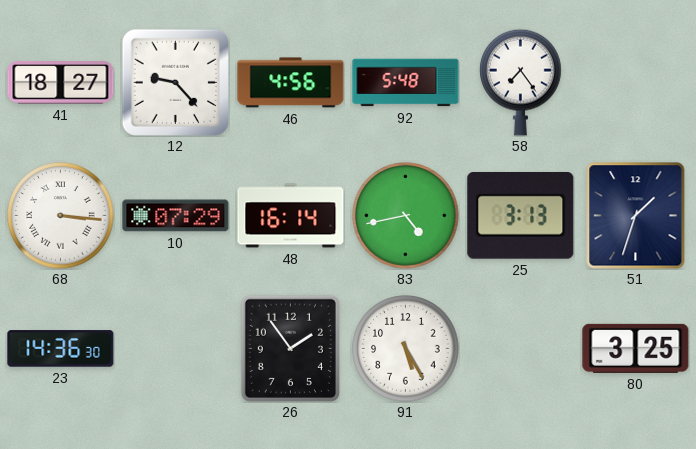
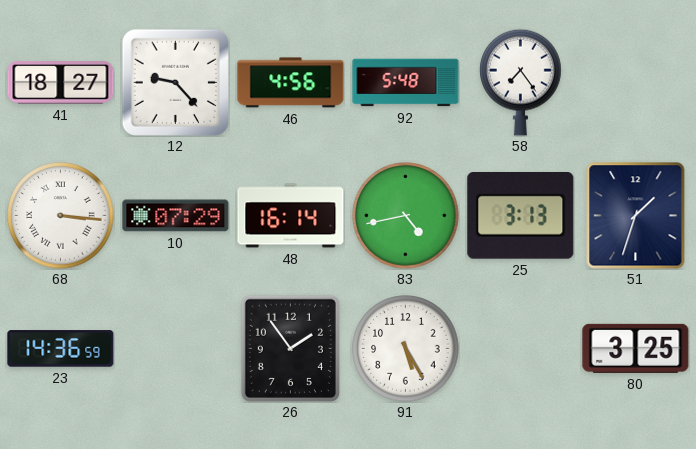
23: 14:36:30 -> 14:36:59
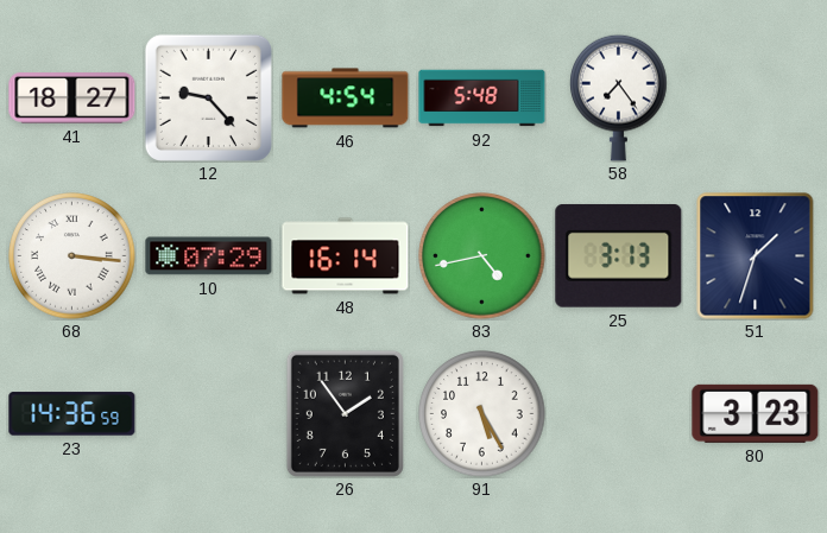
46: 4:56 -> 4:54
80: 3:25 -> 3:23
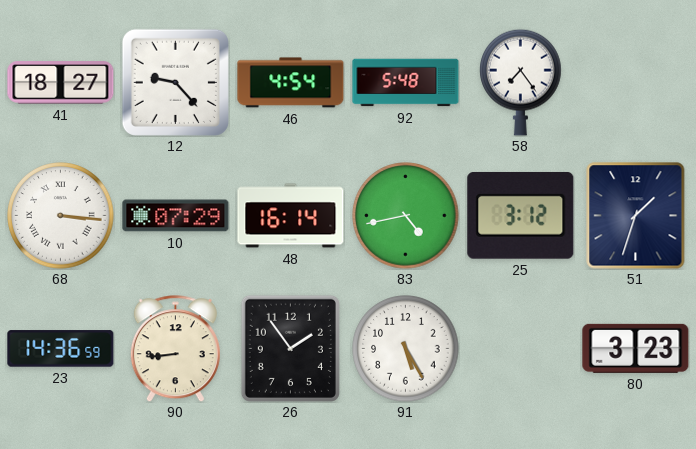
25: 3:13 -> 3:12
90: none -> 8:44
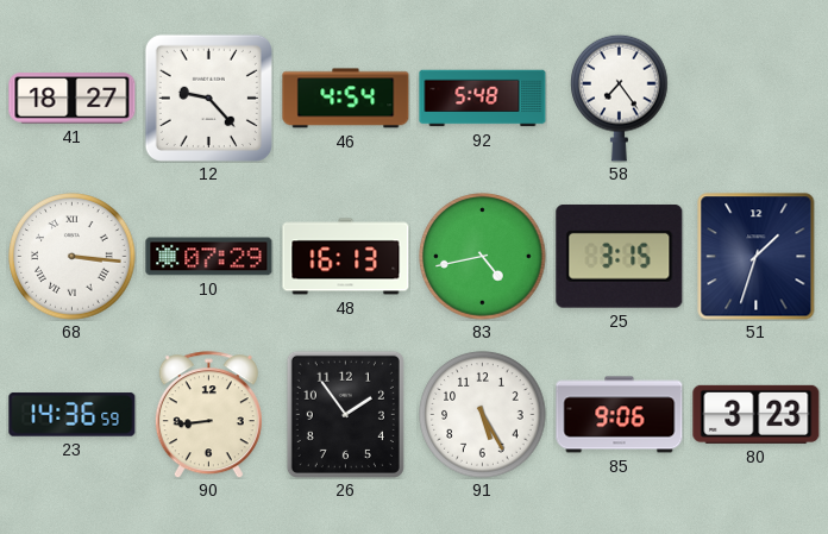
48: 16:14 -> 16:13
25: 3:12 -> 3:15
85: none -> 9:06
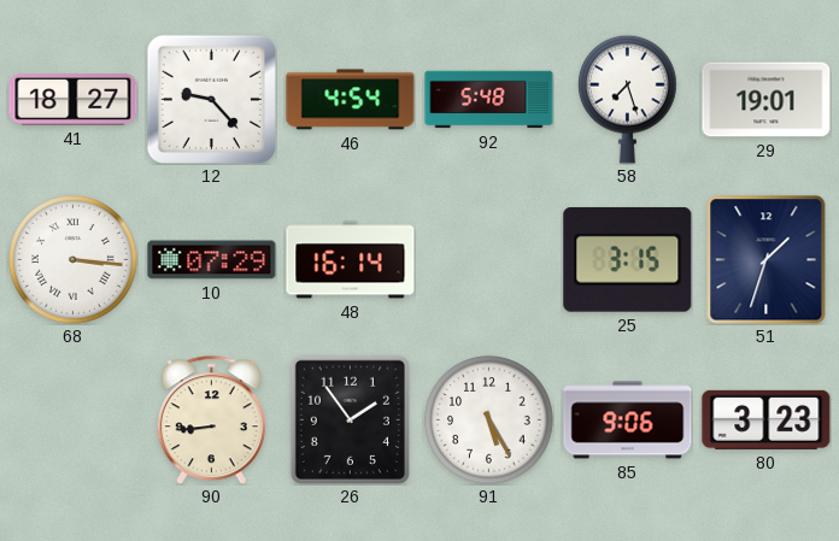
58: 7:24 -> 7:27
29: none -> 19:01
48: 16:13 -> 16:14
83: 4:43 -> none
23: 14:36 -> none
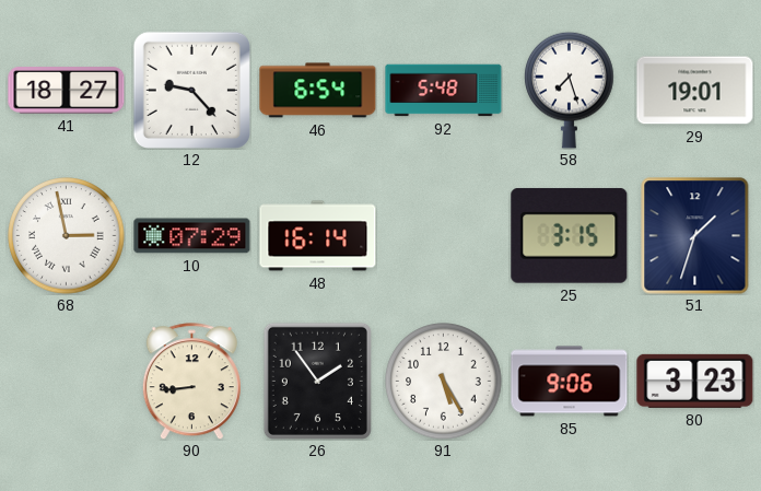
46: 4:54 -> 6:54
68: 3:16 -> 2:58
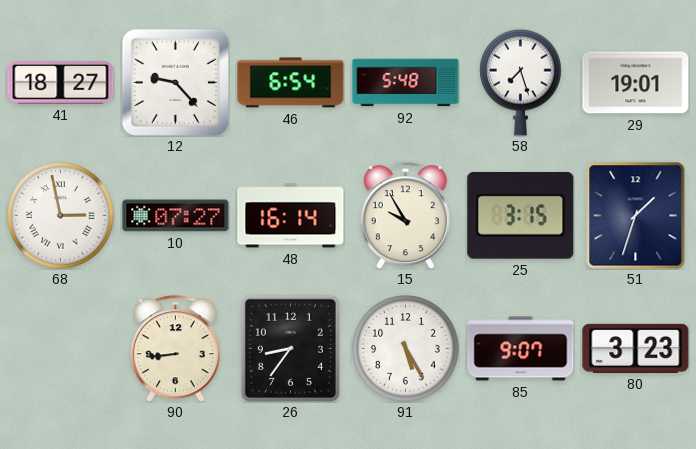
10: 07:29 -> 07:27
15: none -> 9:55
26: 1:54 -> 8:36
85: 9:06 -> 9:07
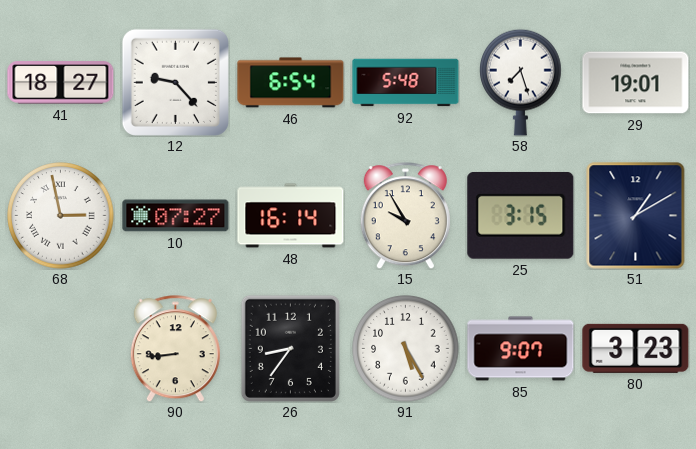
51: 1:33 -> 1:10
